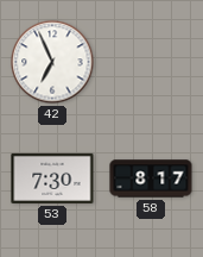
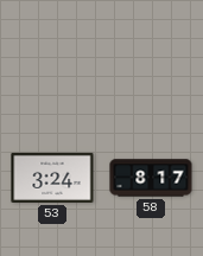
42: 6:56 -> none
53: 7:30 -> 3:24
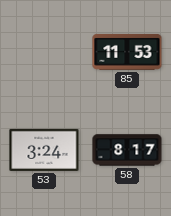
85: none -> 11:53
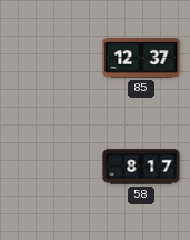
85: 11:53 -> 12:37
53: 3:24 -> none
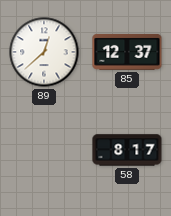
89: none -> 12:38
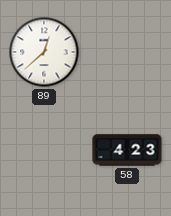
85: 12:37 -> none
58: 8:17 -> 4:23
